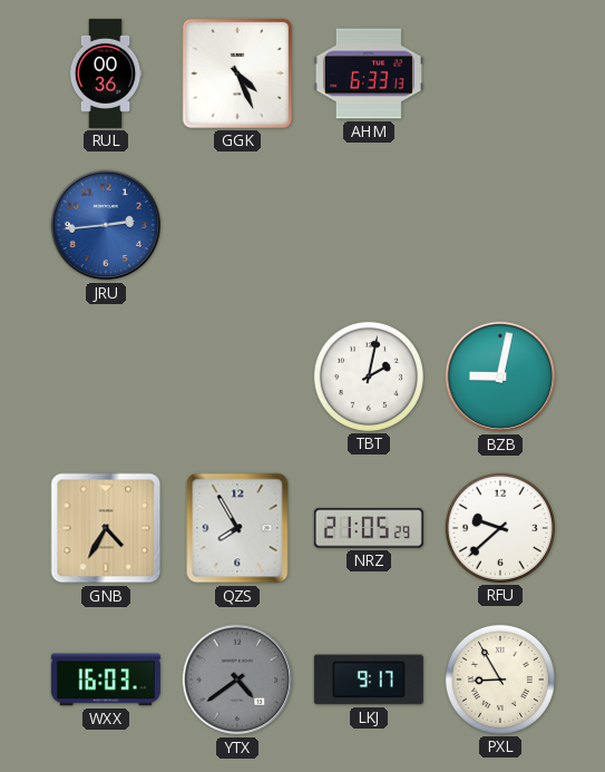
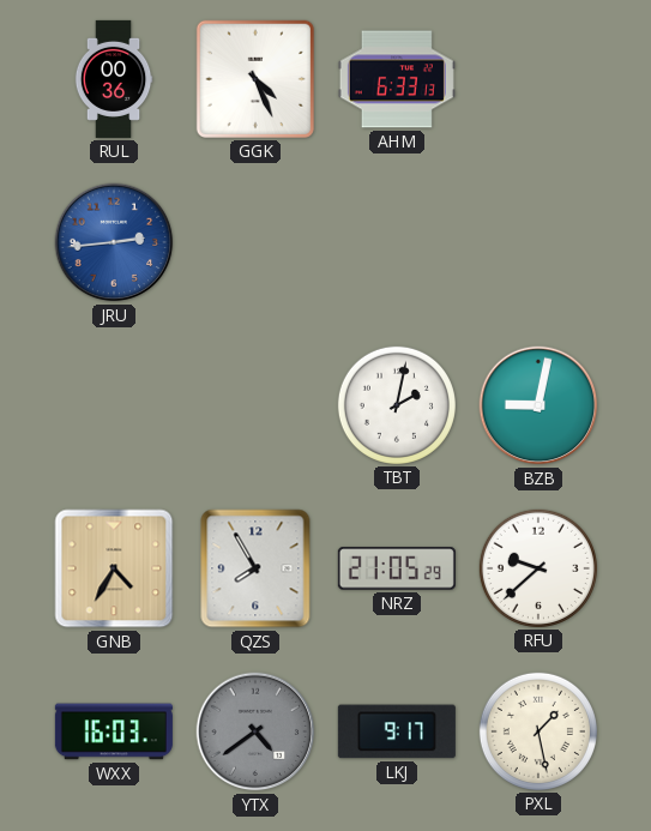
PXL: 8:55 -> 1:28
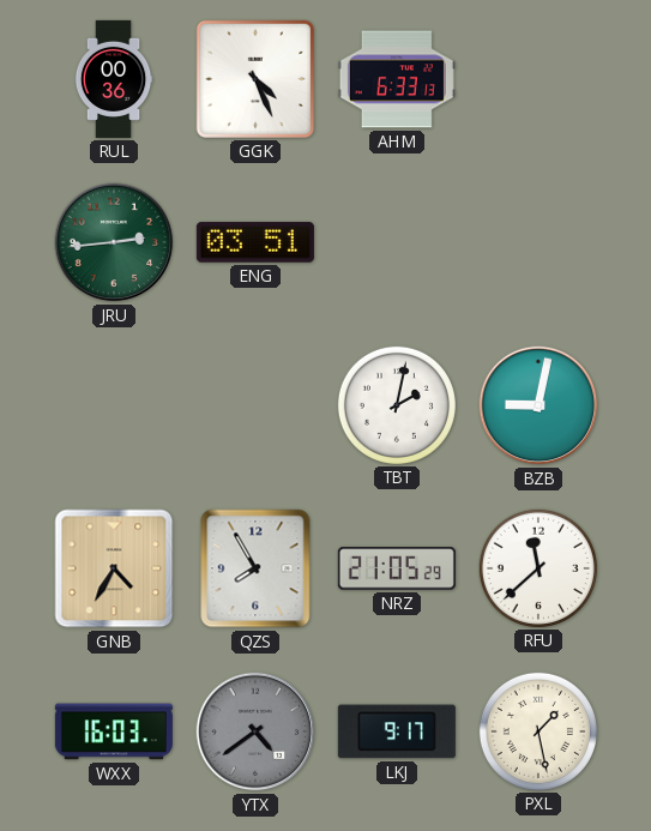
JRU dial: blue -> green
ENG: none -> 03:51
RFU: 9:38 -> 11:38
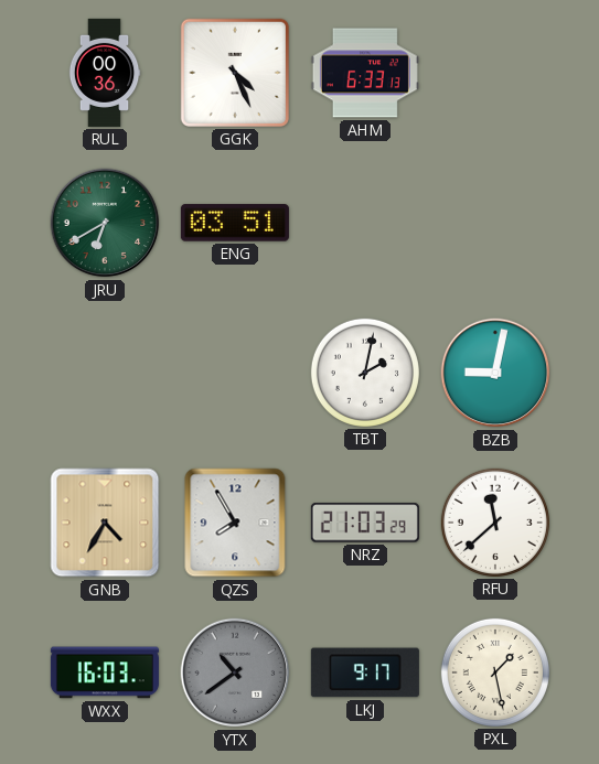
JRU: 2:44 -> 6:40
NRZ: 21:05 -> 21:03
YTX: 4:39 -> 10:39
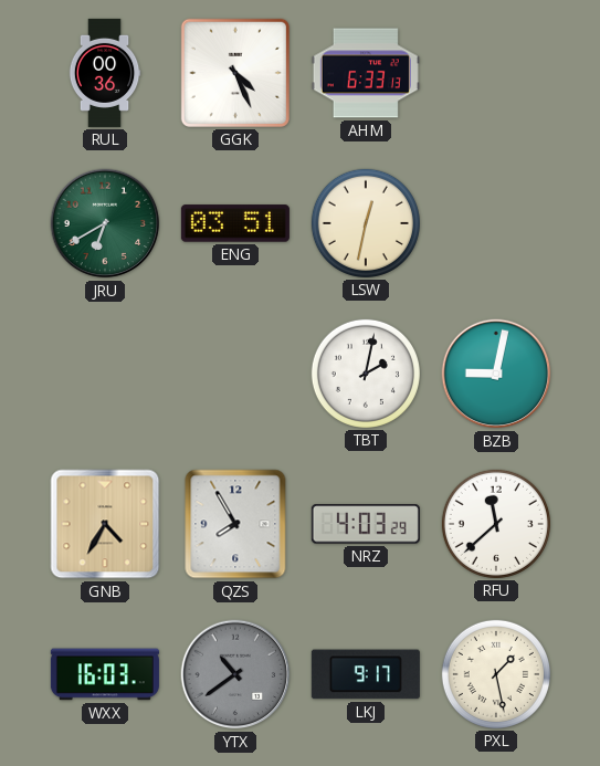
LSW: none -> 12:32
NRZ: 21:03 -> 4:03
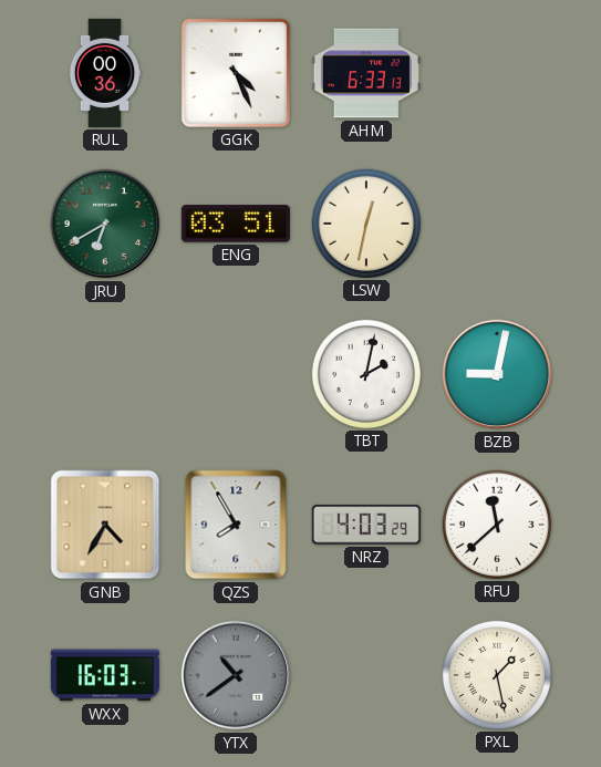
LKJ: 9:17 -> none
